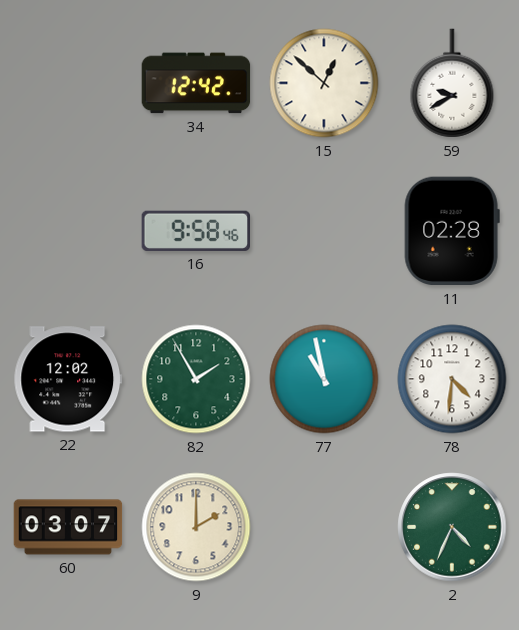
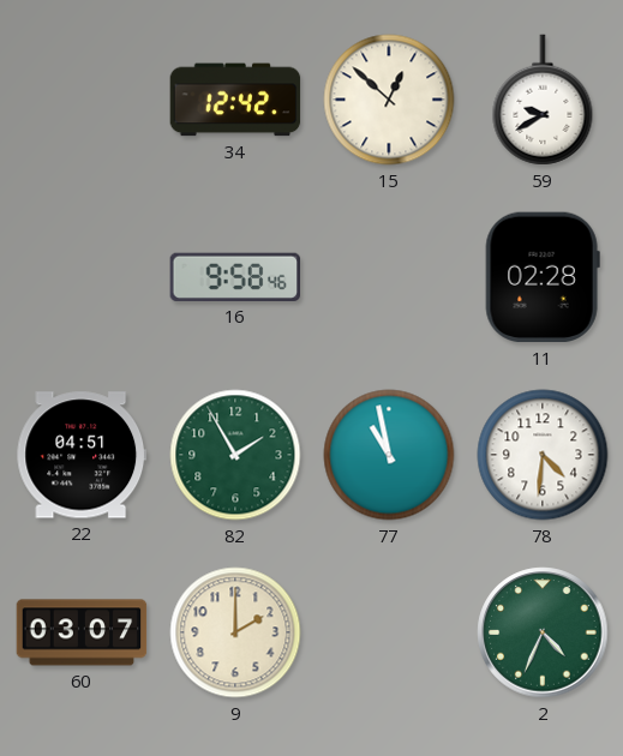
22: 12:02 -> 04:51
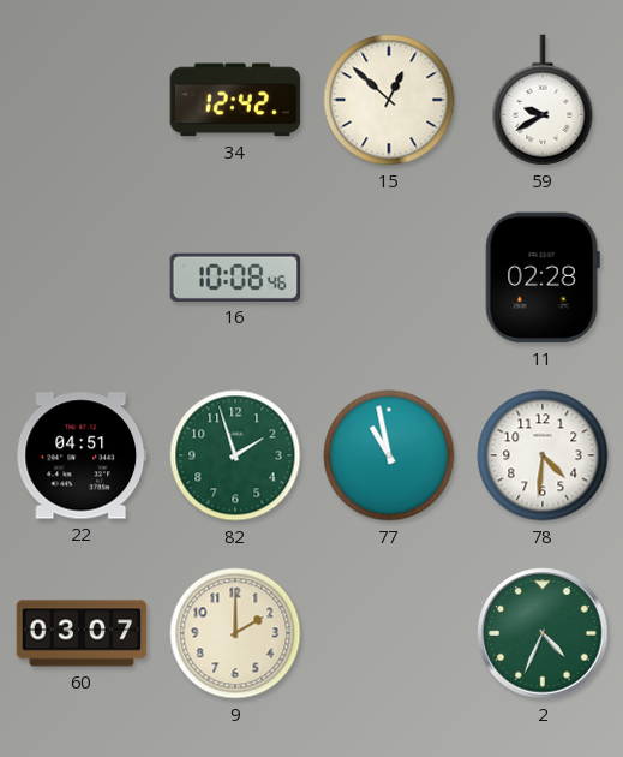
16: 9:58 -> 10:08
82: 1:55 -> 1:57
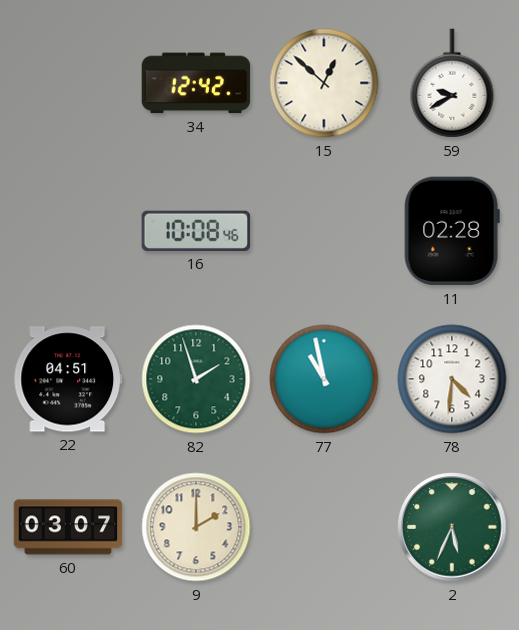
2: 4:34 -> 5:34
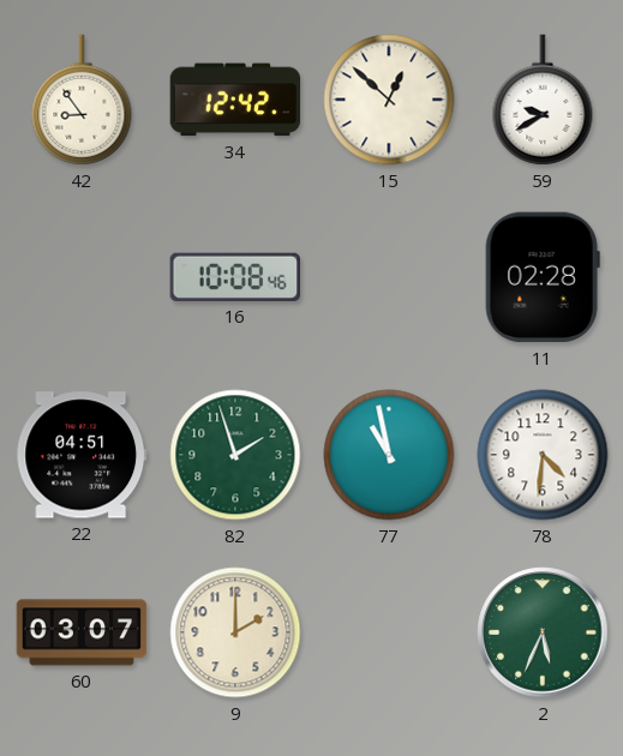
42: none -> 8:54
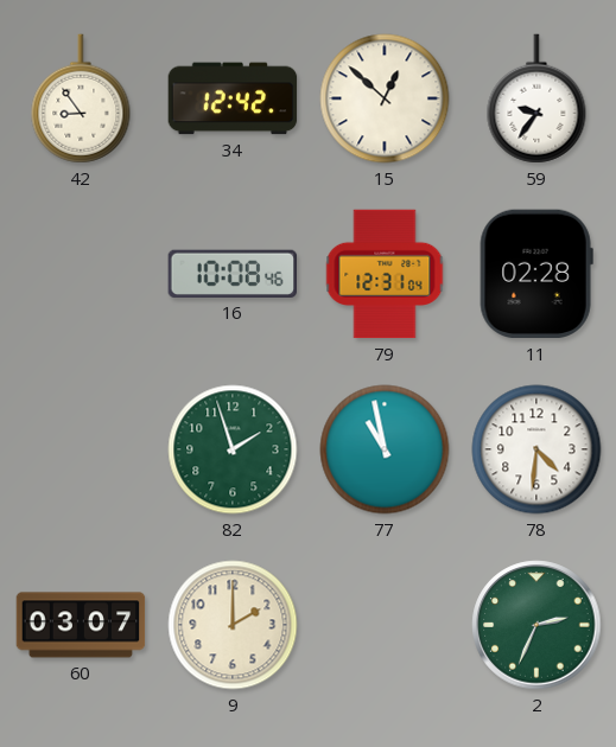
59: 9:40 -> 9:36
79: none -> 12:31
22: 04:51 -> none
2: 5:34 -> 2:34
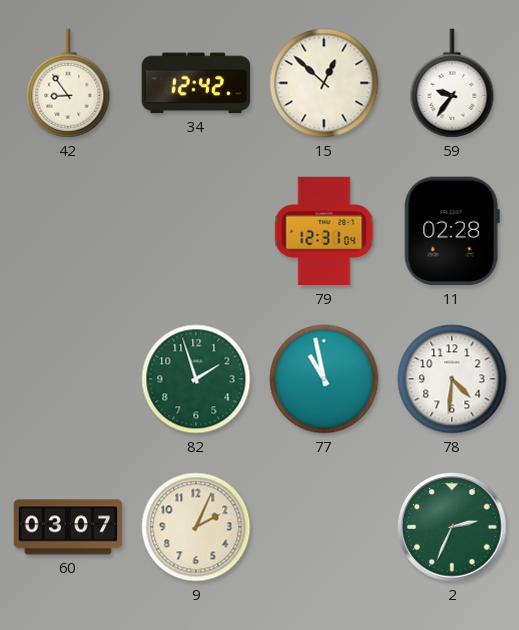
16: 10:08 -> none
9: 2:00 -> 2:04
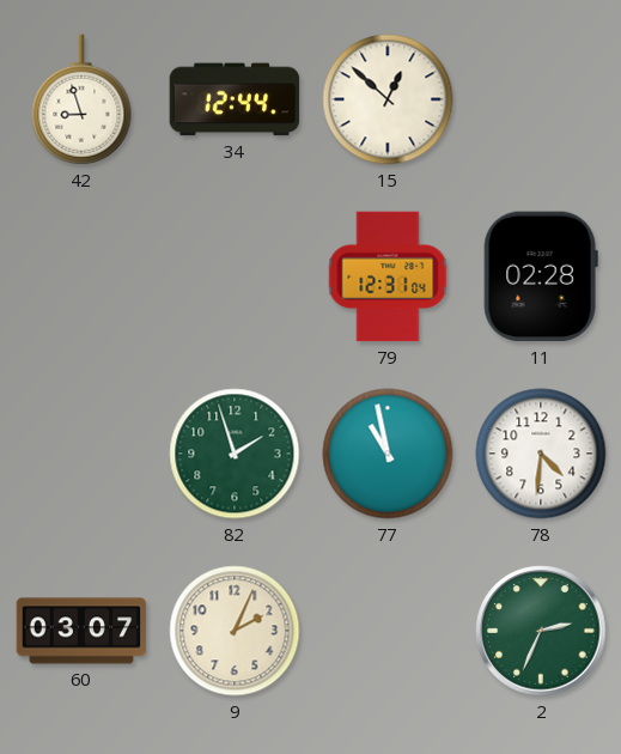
42: 8:54 -> 8:57
34: 12:42 -> 12:44
59: 9:36 -> none
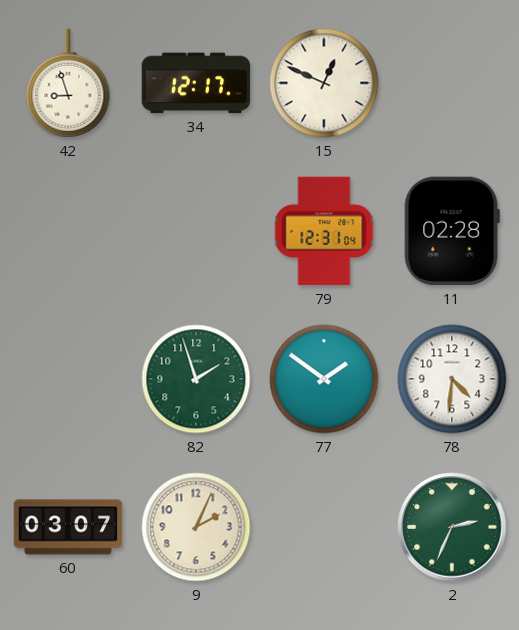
34: 12:44 -> 12:17
15: 12:52 -> 12:49
77: 10:58 -> 1:51
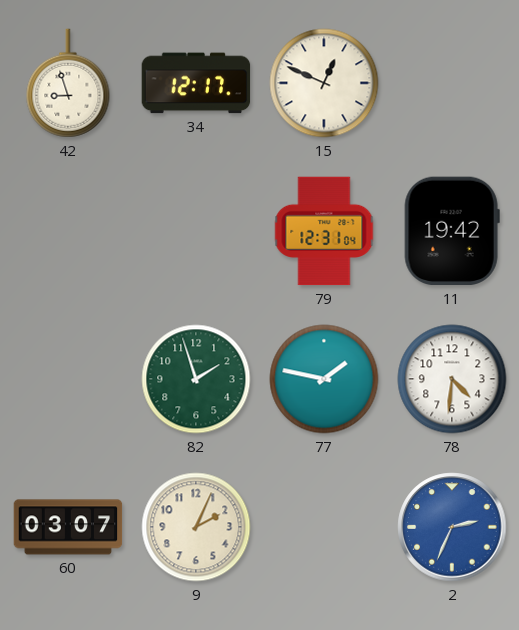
11: 02:28 -> 19:42
77: 1:51 -> 1:47
2 dial: green -> blue
